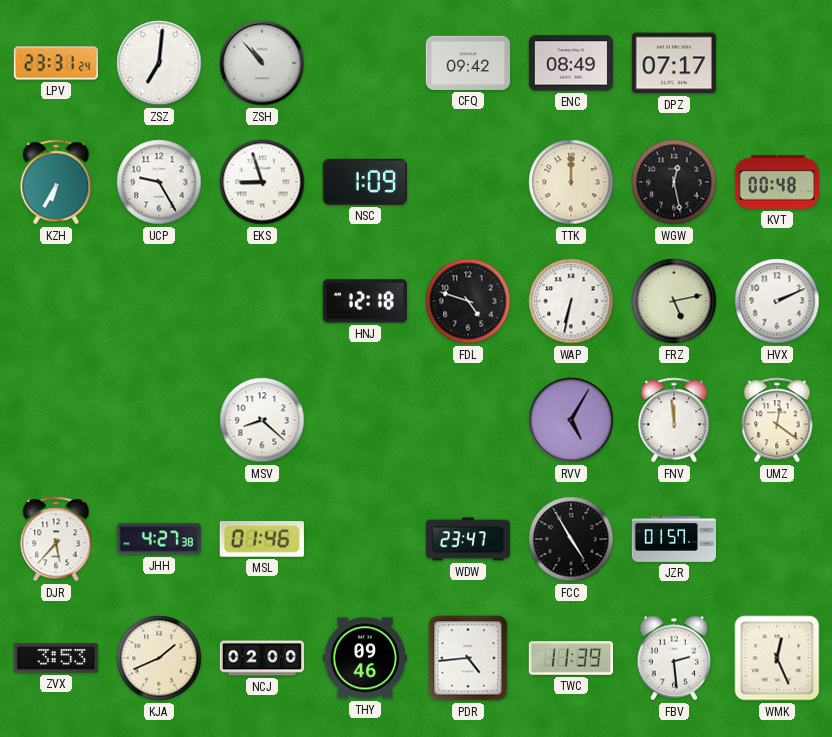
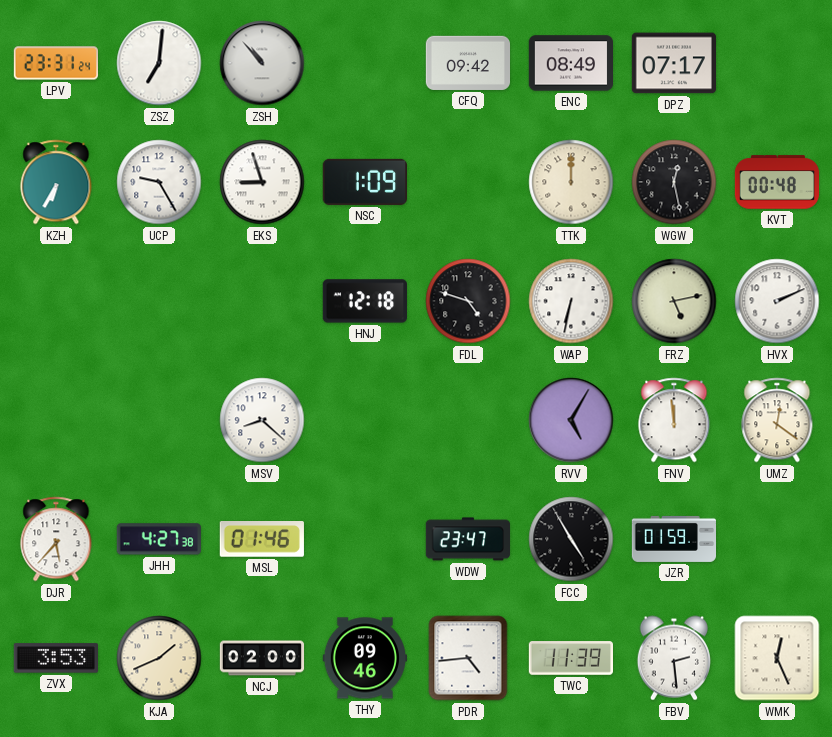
JZR: 01:57 -> 01:59
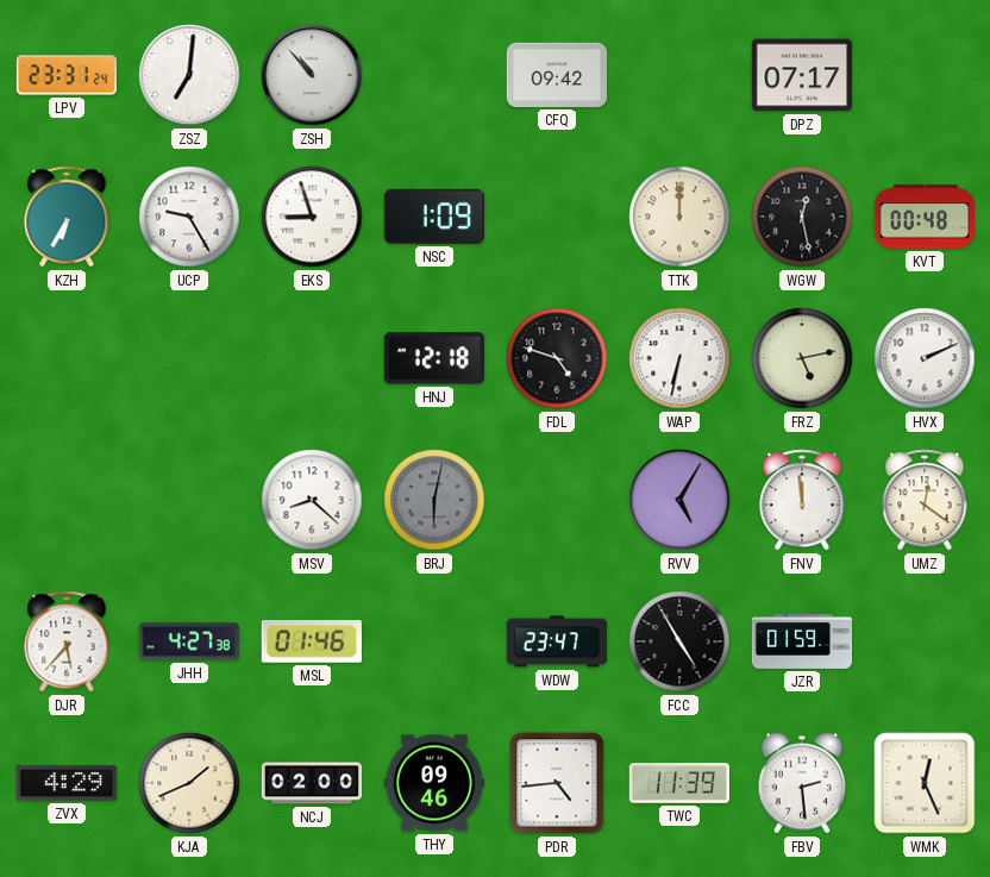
ENC: 08:49 -> none
BRJ: none -> 6:02
ZVX: 3:53 -> 4:29
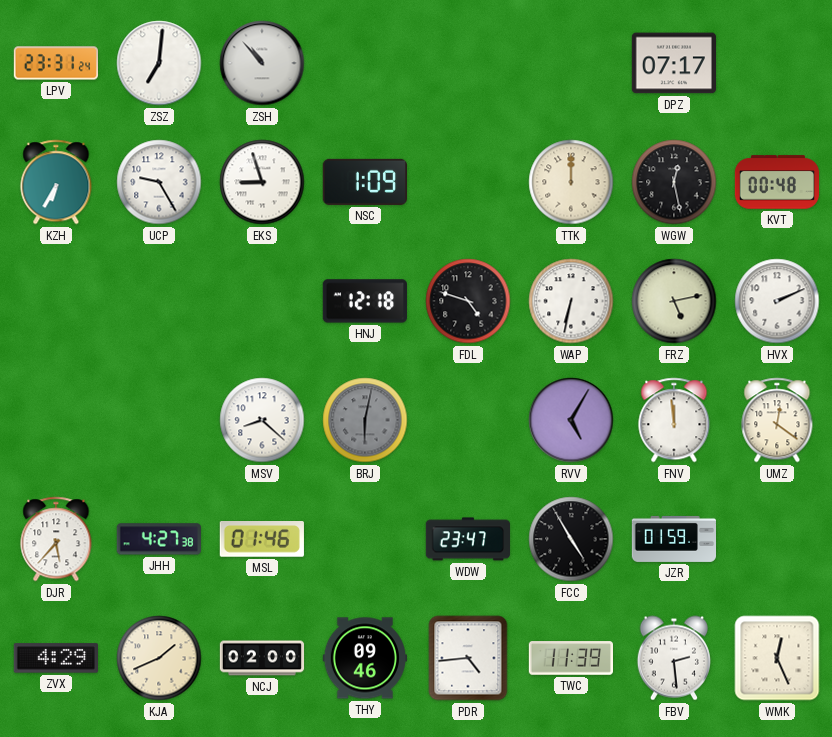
CFQ: 09:42 -> none
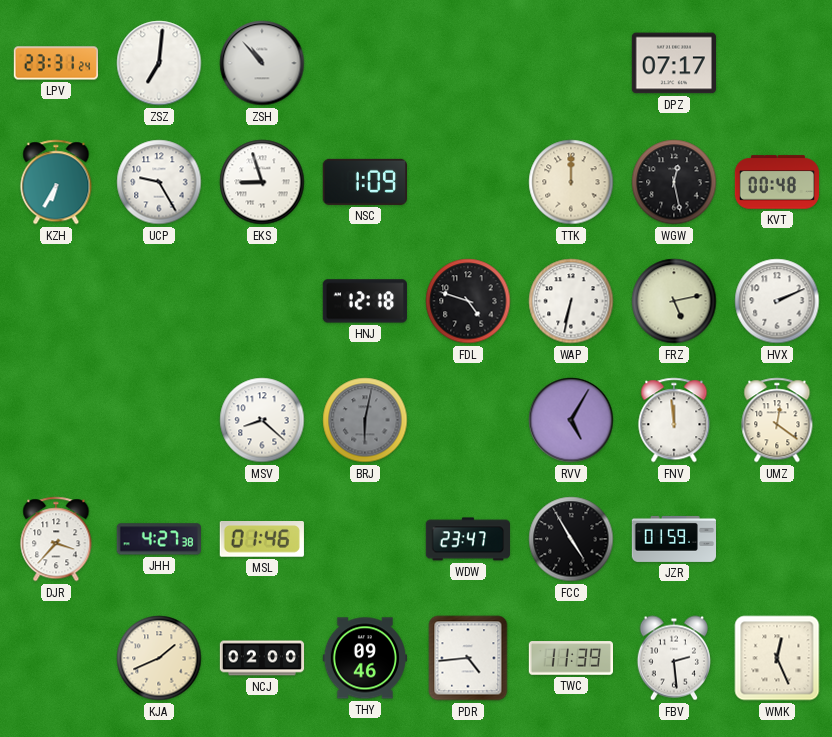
DJR: 5:37 -> 3:37
ZVX: 4:29 -> none
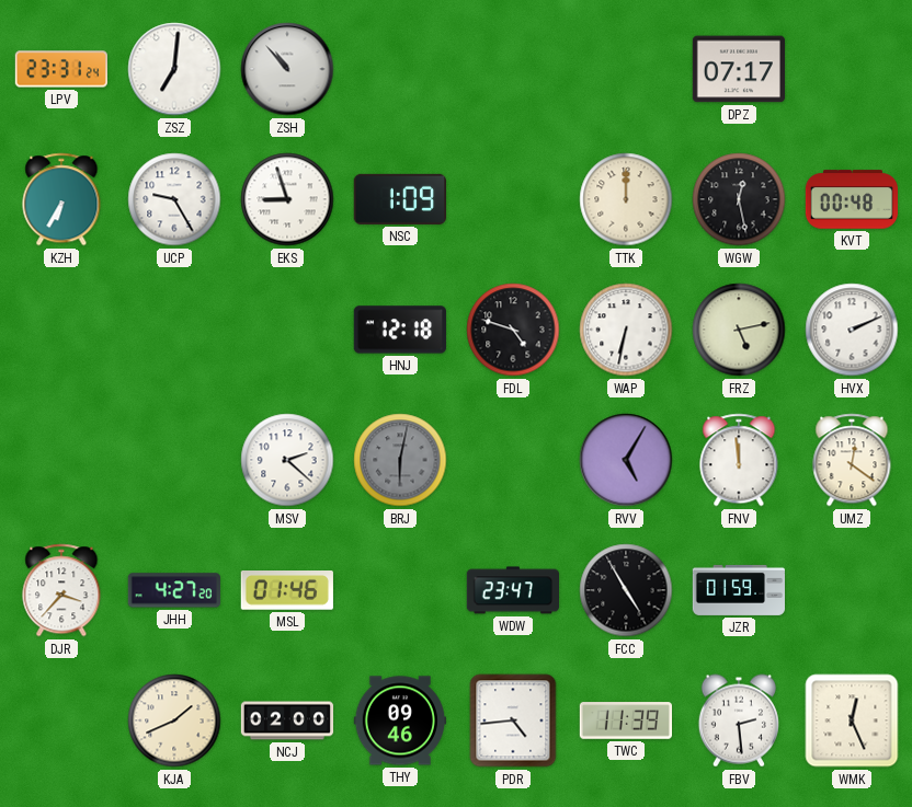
MSV: 8:22 -> 2:22
JHH: 4:27:38 -> 4:27:20
